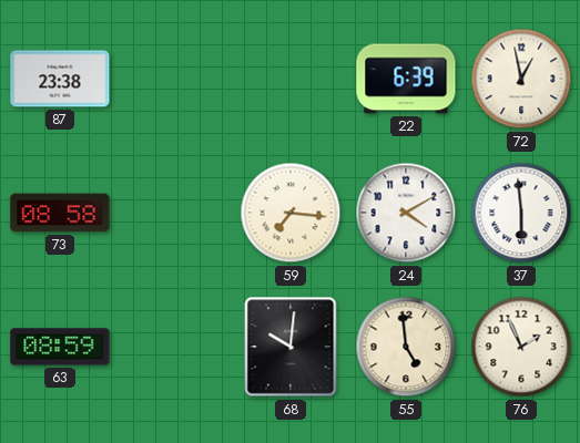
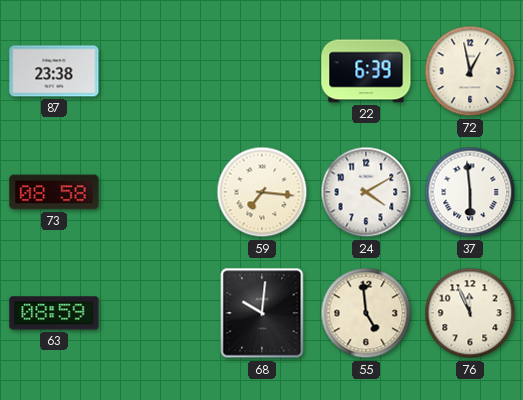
76: 1:56 -> 11:56
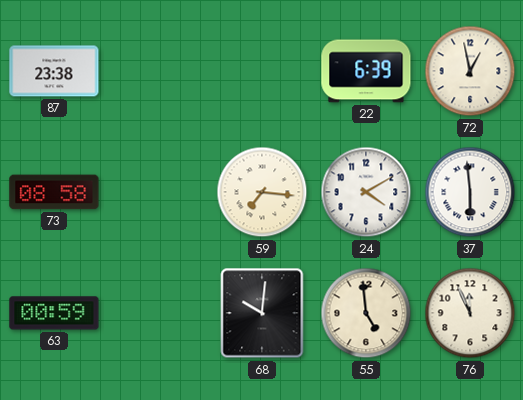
63: 08:59 -> 00:59
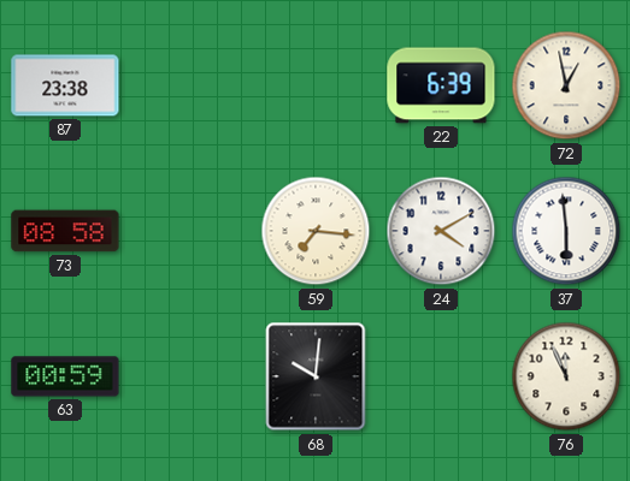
55: 4:59 -> none
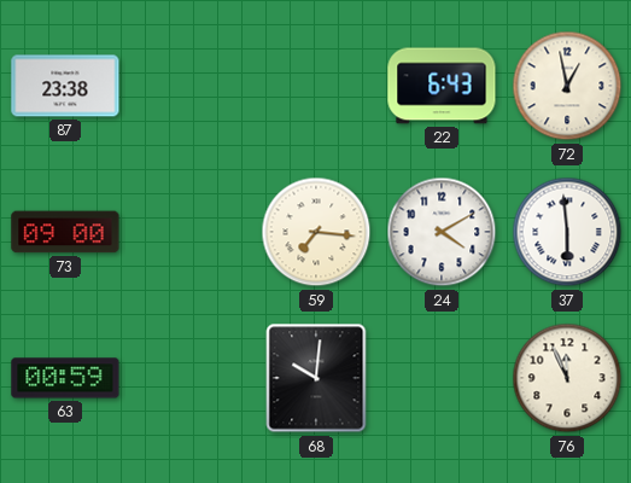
22: 6:39 -> 6:43
73: 08:58 -> 09:00
